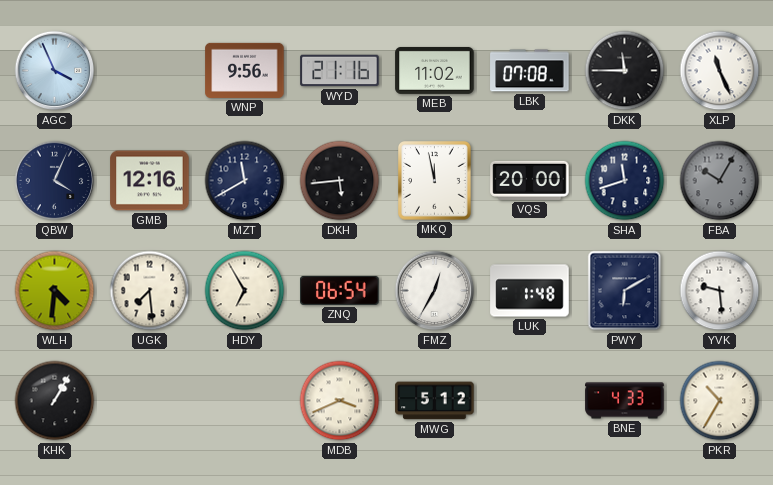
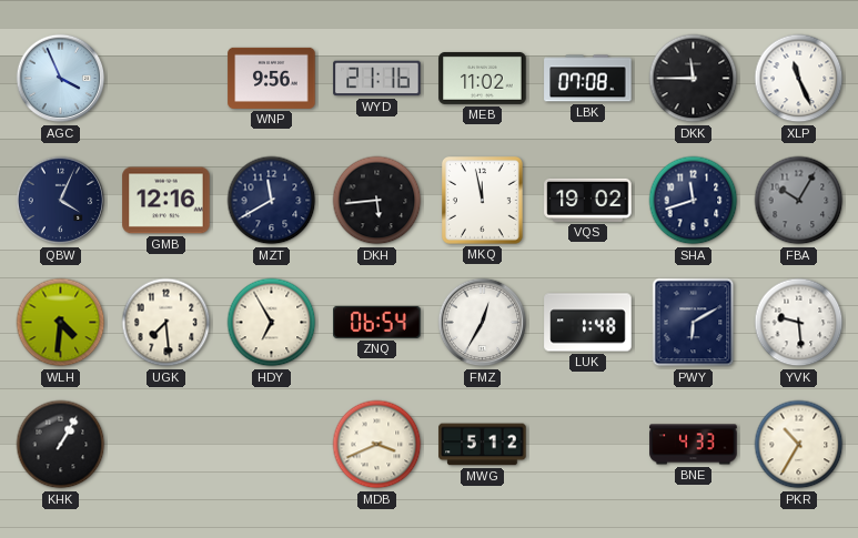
VQS: 20:00 -> 19:02
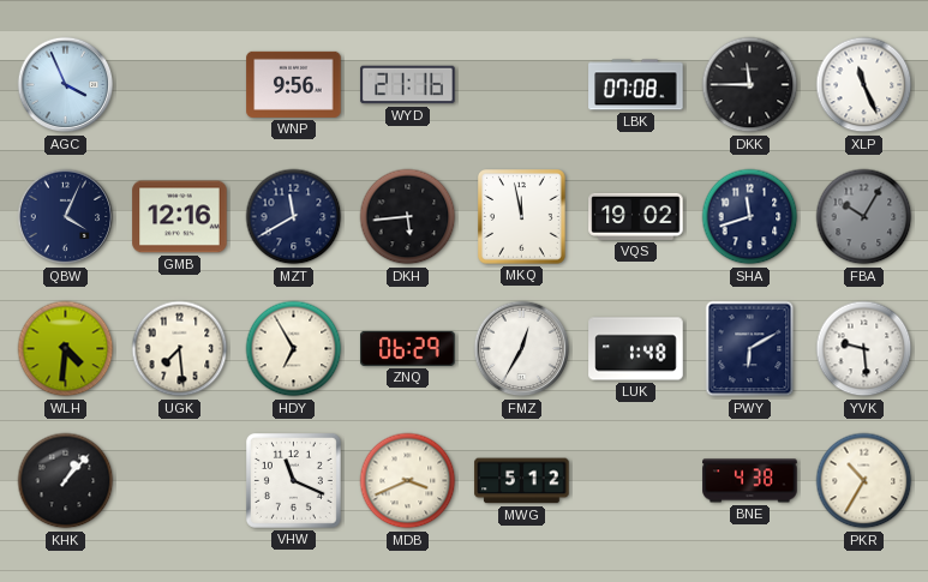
MEB: 11:02 -> none
ZNQ: 06:54 -> 06:29
KHK: 1:05 -> 1:07
VHW: none -> 11:19
BNE: 4:33 -> 4:38
